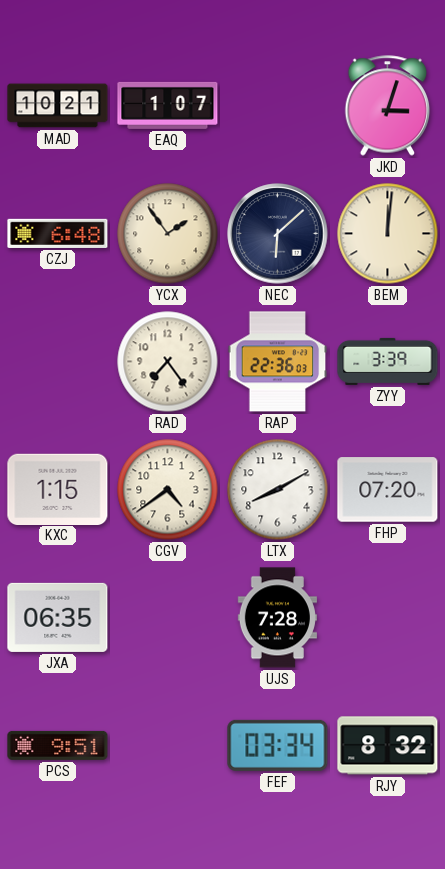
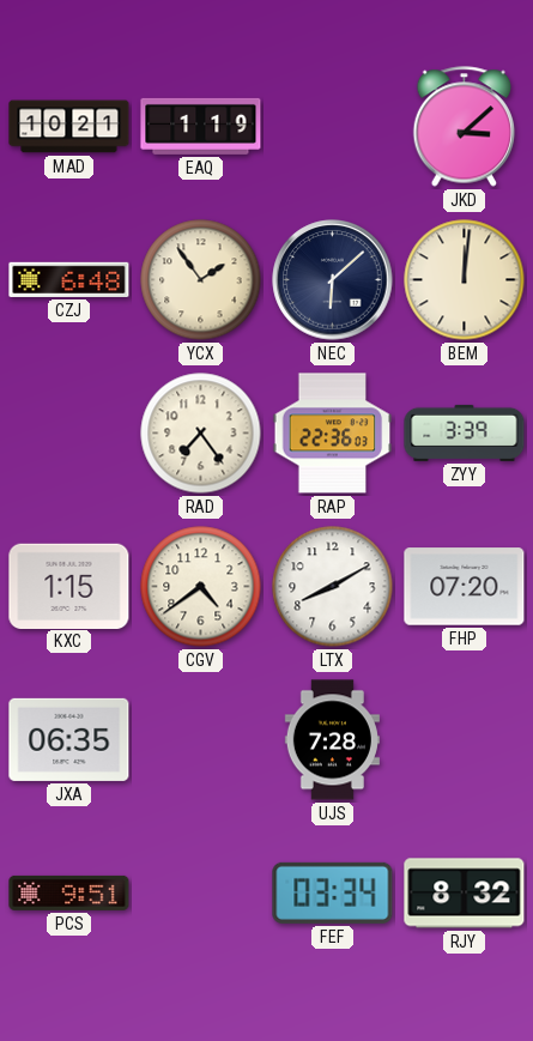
EAQ: 1:07 -> 1:19
JKD: 3:03 -> 3:08
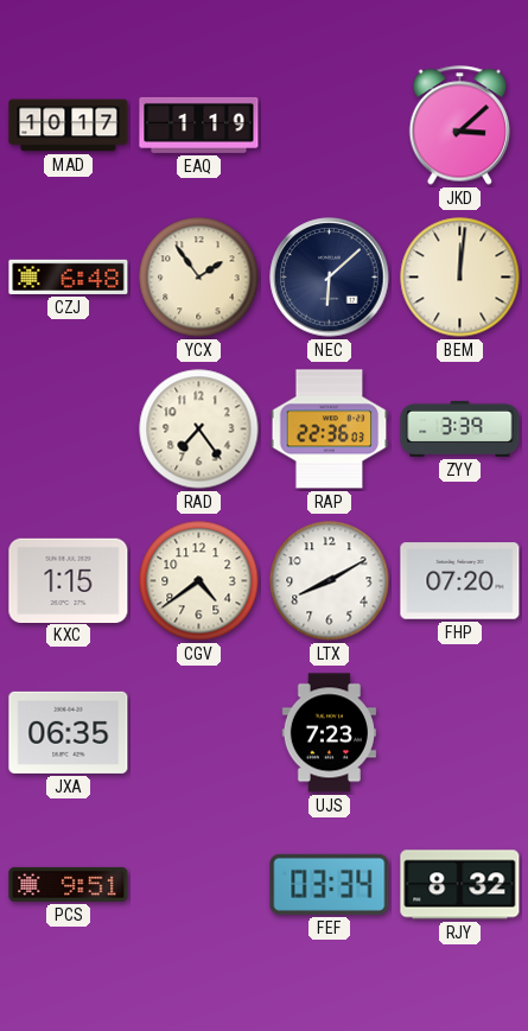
MAD: 10:21 -> 10:17
UJS: 7:28 -> 7:23
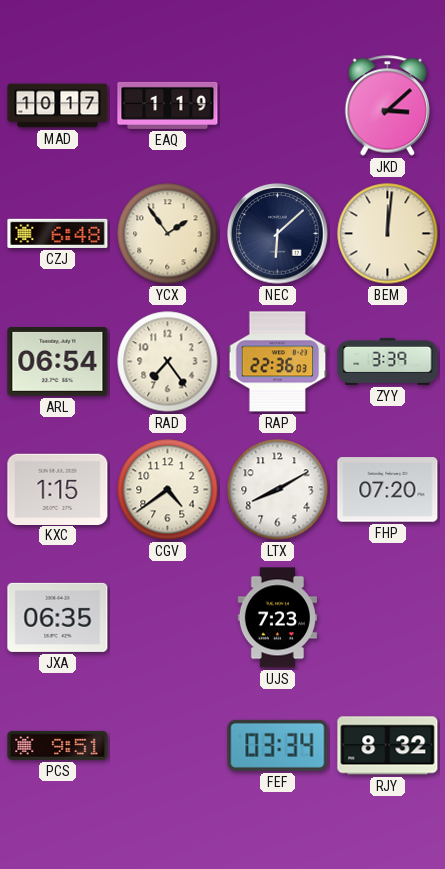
ARL: none -> 06:54
